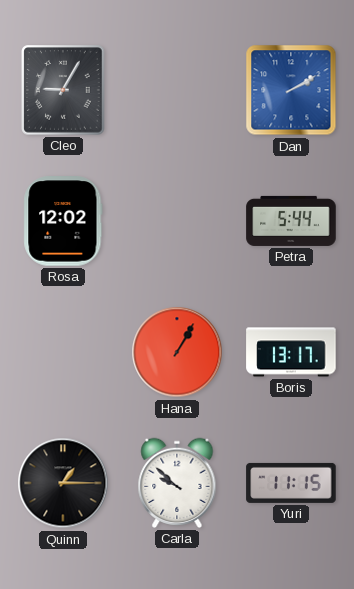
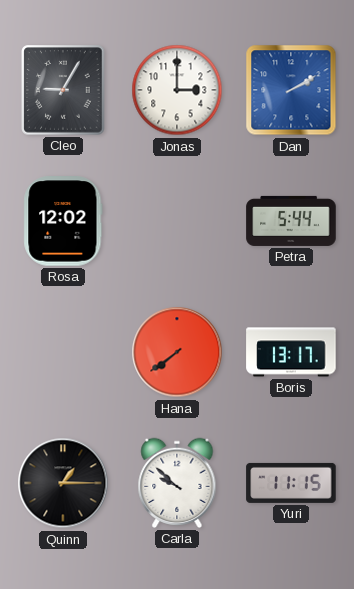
Jonas: none -> 3:00
Hana: 1:05 -> 7:39
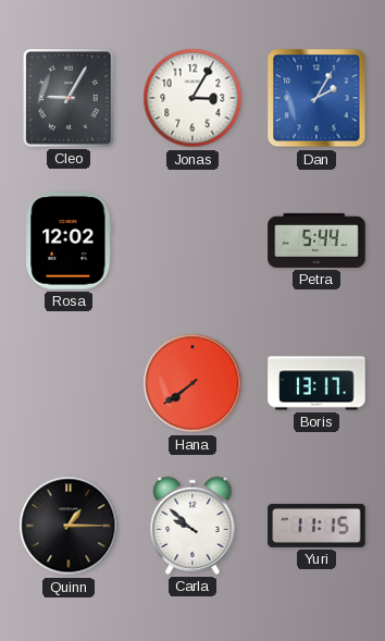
Jonas: 3:00 -> 3:05
Dan: 2:10 -> 2:05
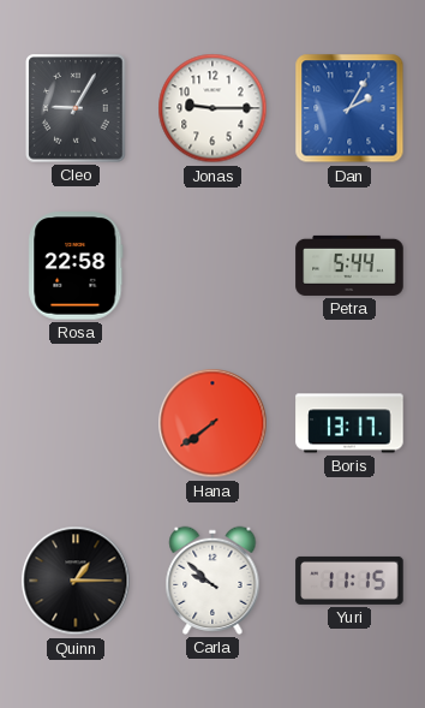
Jonas: 3:05 -> 9:15
Rosa: 12:02 -> 22:58
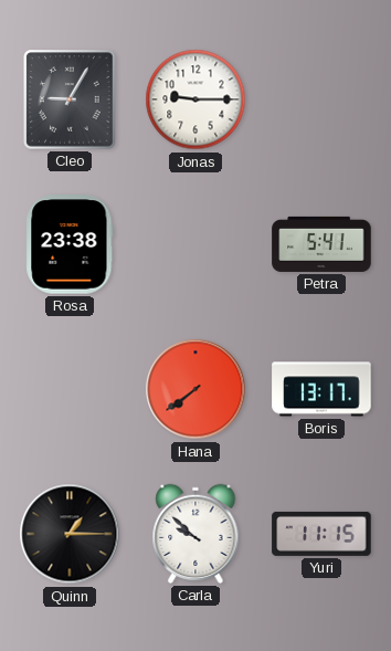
Dan: 2:05 -> none
Rosa: 22:58 -> 23:38
Petra: 5:44 -> 5:41
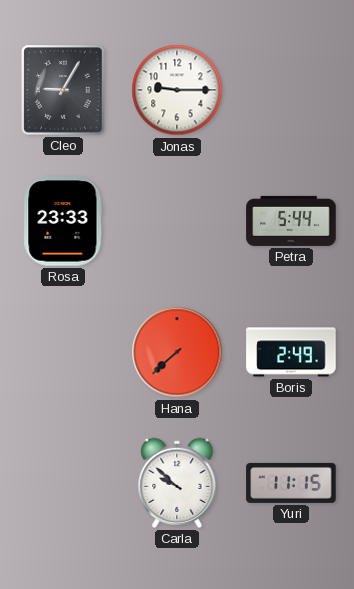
Rosa: 23:38 -> 23:33
Petra: 5:41 -> 5:44
Hana: 7:39 -> 7:38
Boris: 13:17 -> 2:49
Quinn: 1:15 -> none
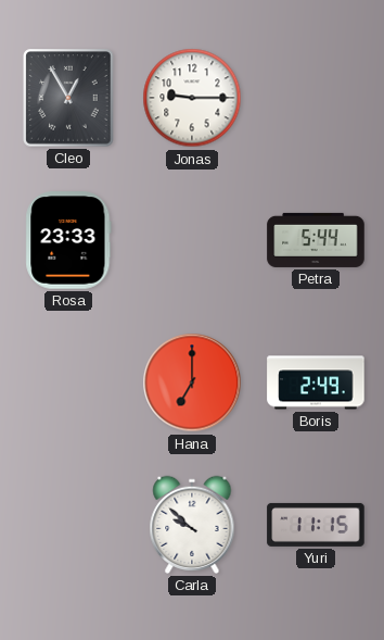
Cleo: 9:05 -> 12:55
Hana: 7:38 -> 7:00
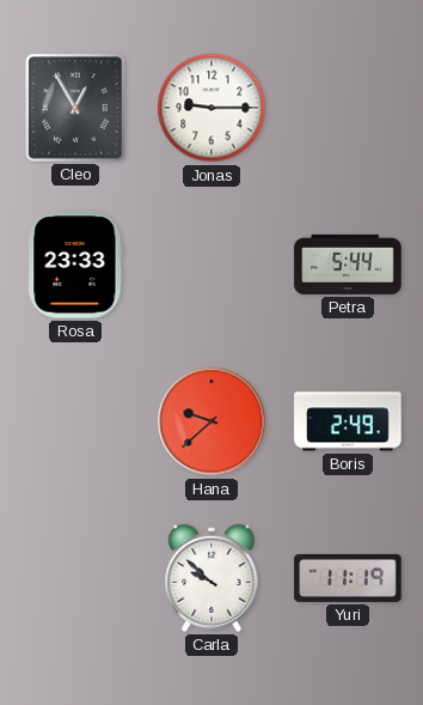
Hana: 7:00 -> 9:38
Yuri: 11:15 -> 11:19
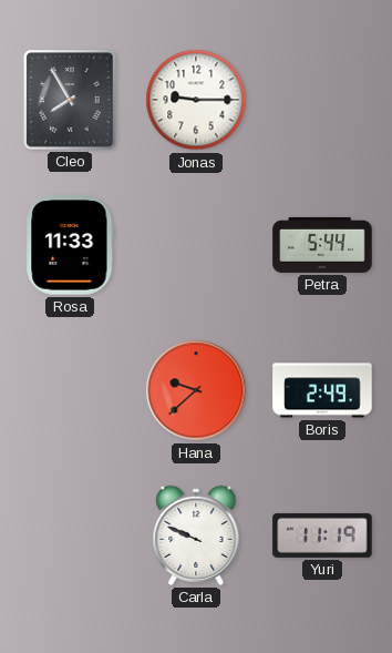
Cleo: 12:55 -> 7:55
Rosa: 23:33 -> 11:33
Carla: 9:52 -> 9:49
